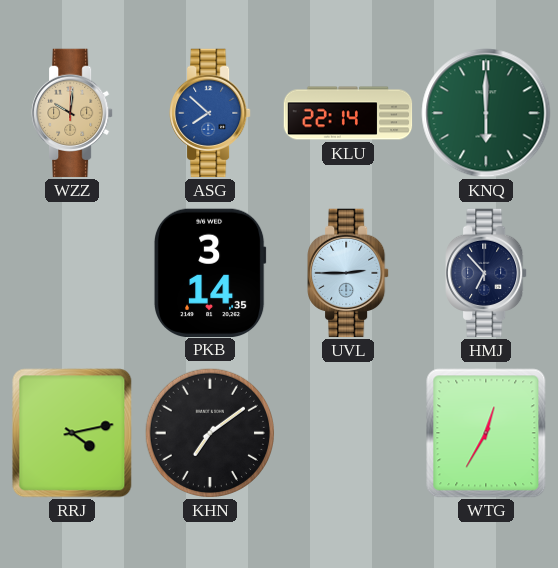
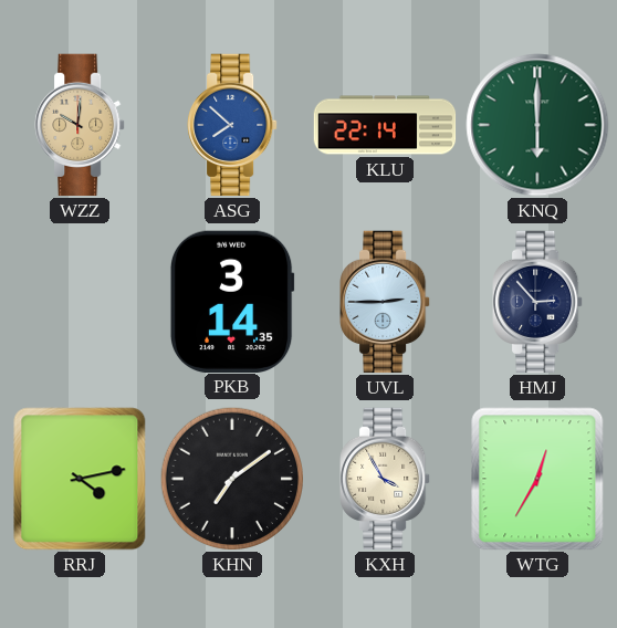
HMJ: 6:53 -> 2:53
KXH: none -> 3:55
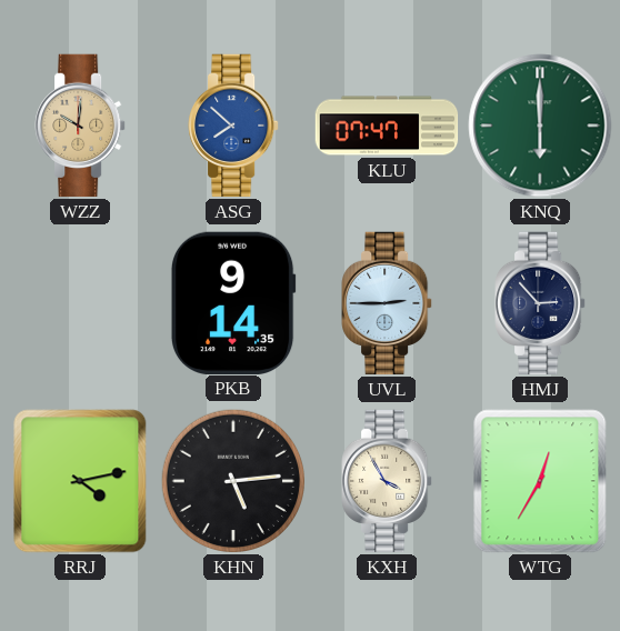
KLU: 22:14 -> 07:47
PKB: 3:14 -> 9:14
KHN: 7:09 -> 5:14
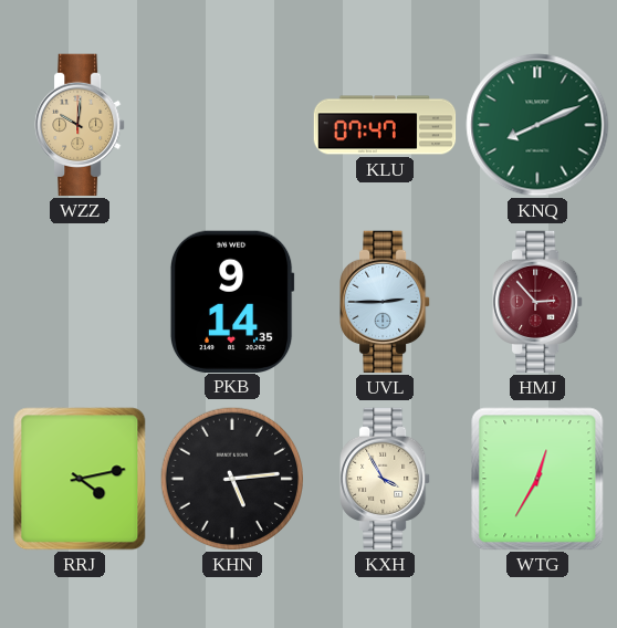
ASG: 7:52 -> none
KNQ: 6:00 -> 8:11
HMJ dial: navy -> burgundy
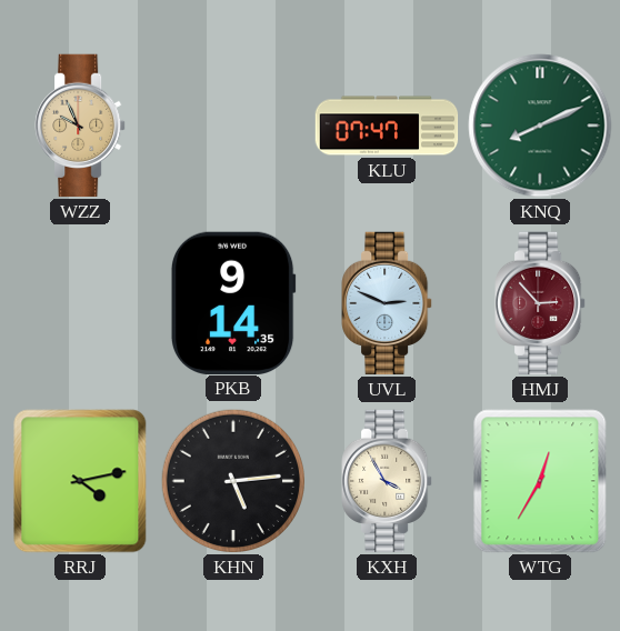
WZZ: 10:01 -> 9:56
UVL: 2:45 -> 2:49
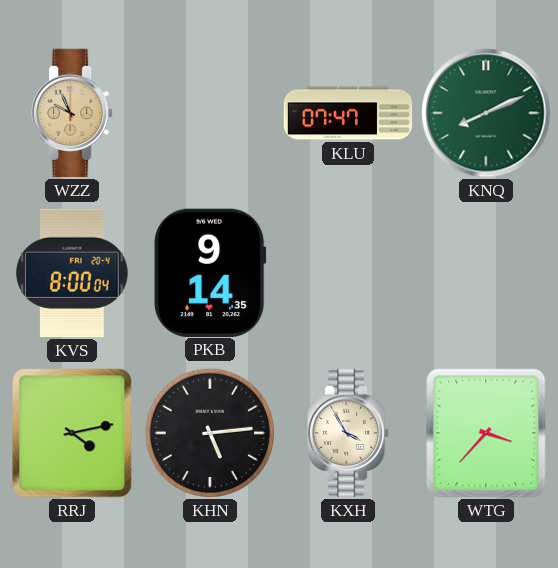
KVS: none -> 8:00
UVL: 2:49 -> none
HMJ: 2:53 -> none
WTG: 12:35 -> 3:37
